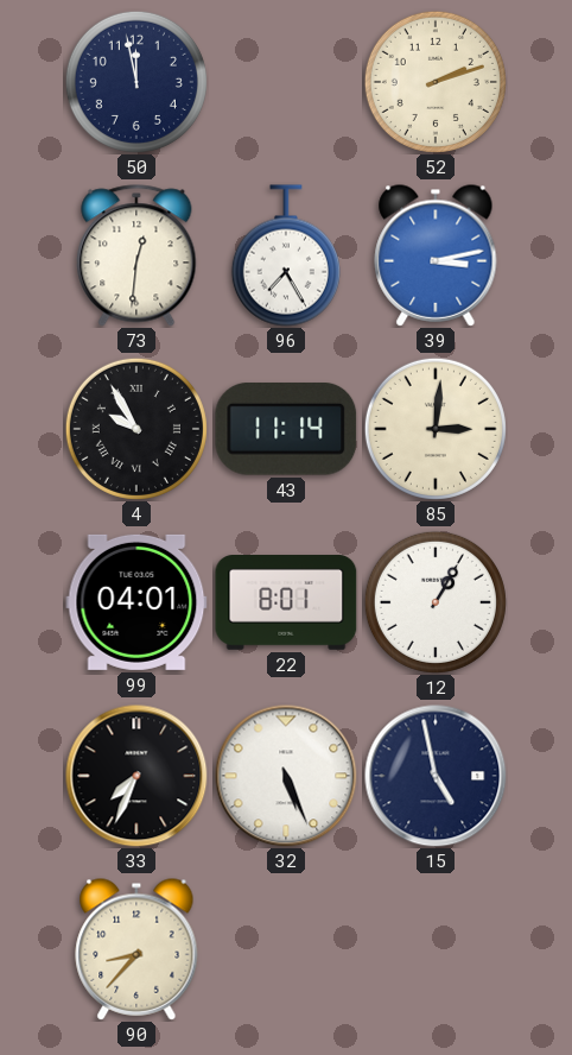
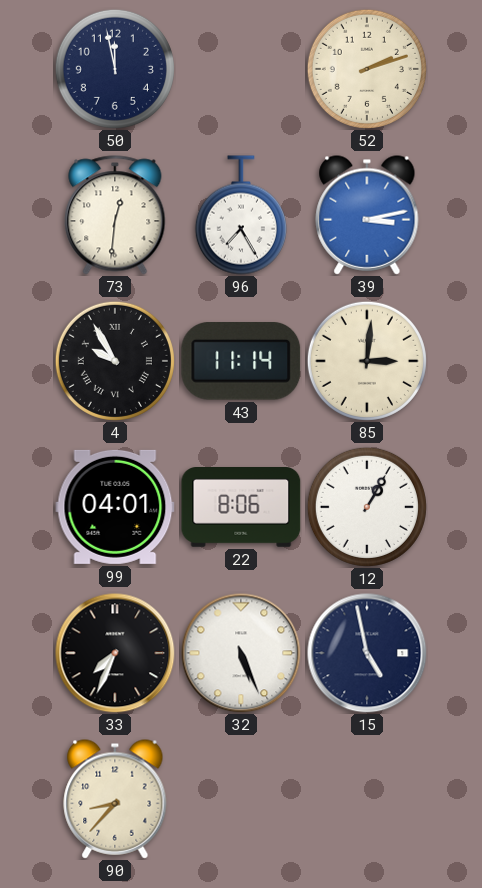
22: 8:01 -> 8:06
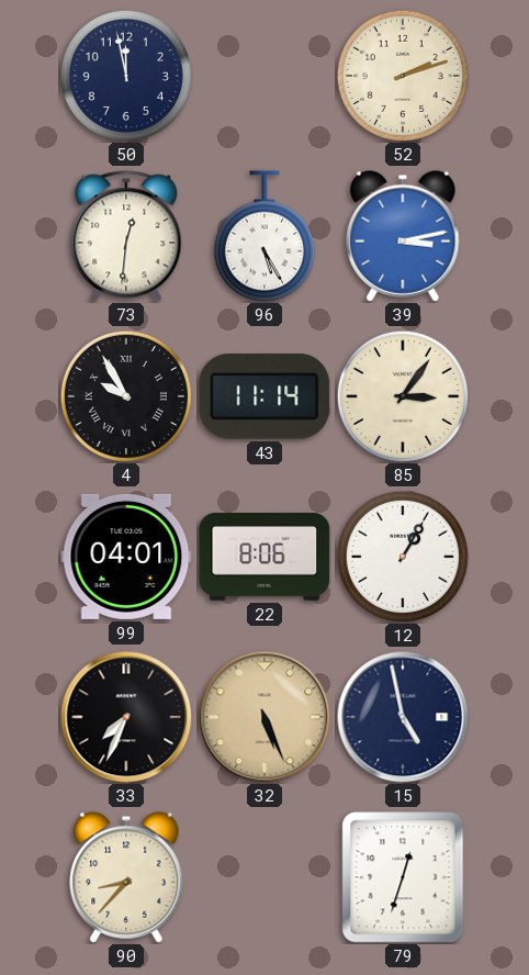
96: 7:25 -> 5:25
85: 3:01 -> 3:06
32 dial: white -> champagne
79: none -> 12:33
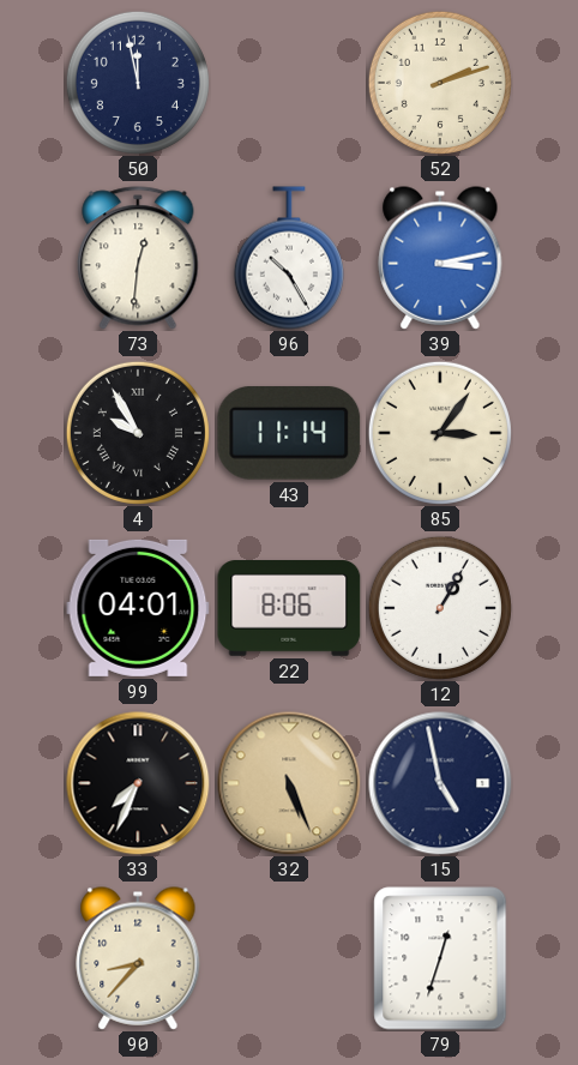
96: 5:25 -> 10:25
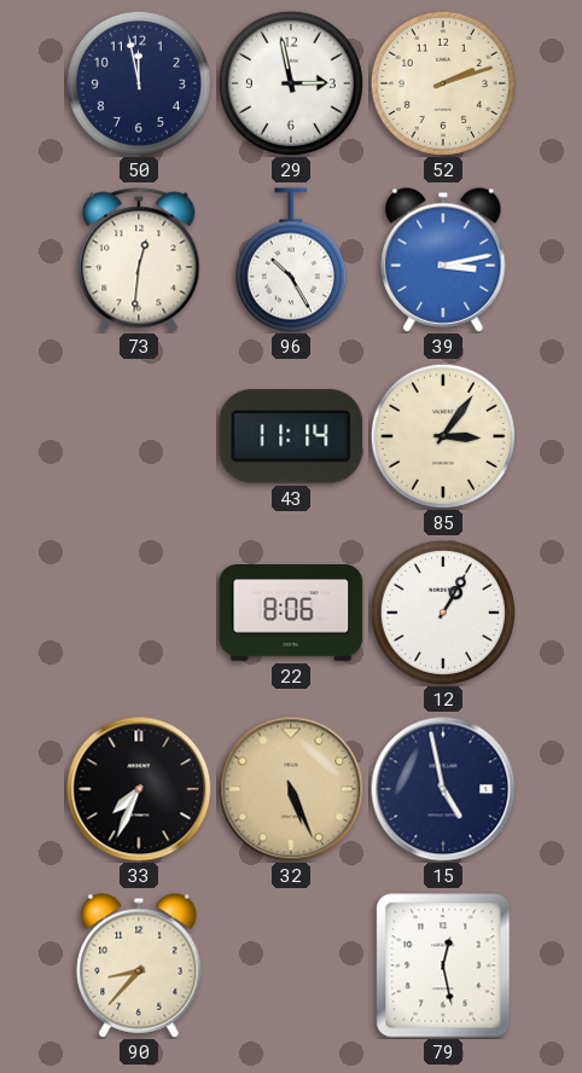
29: none -> 2:58
4: 9:55 -> none
99: 04:01 -> none
79: 12:33 -> 12:28
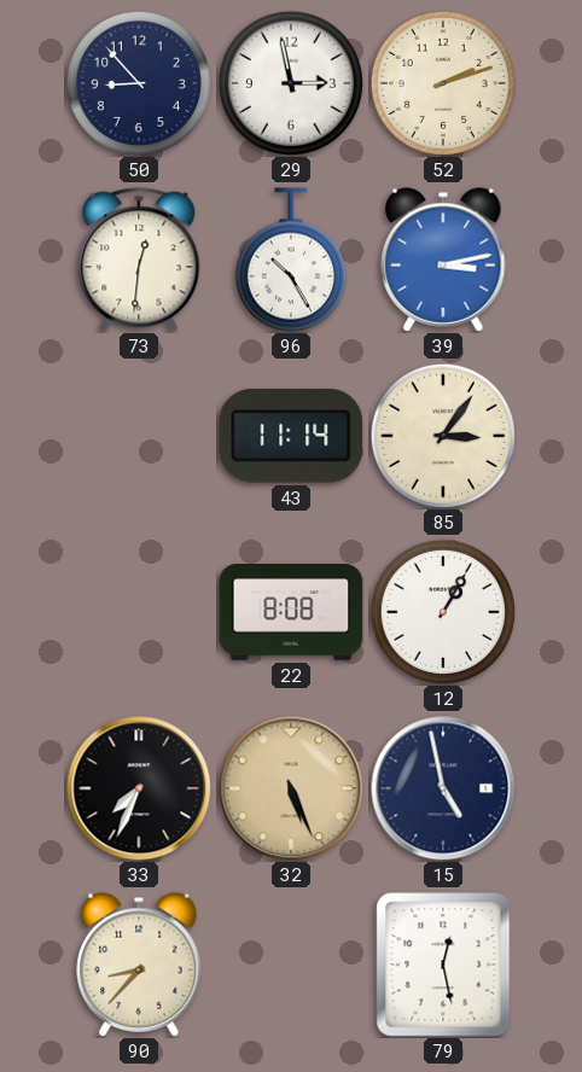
50: 11:58 -> 8:53
22: 8:06 -> 8:08
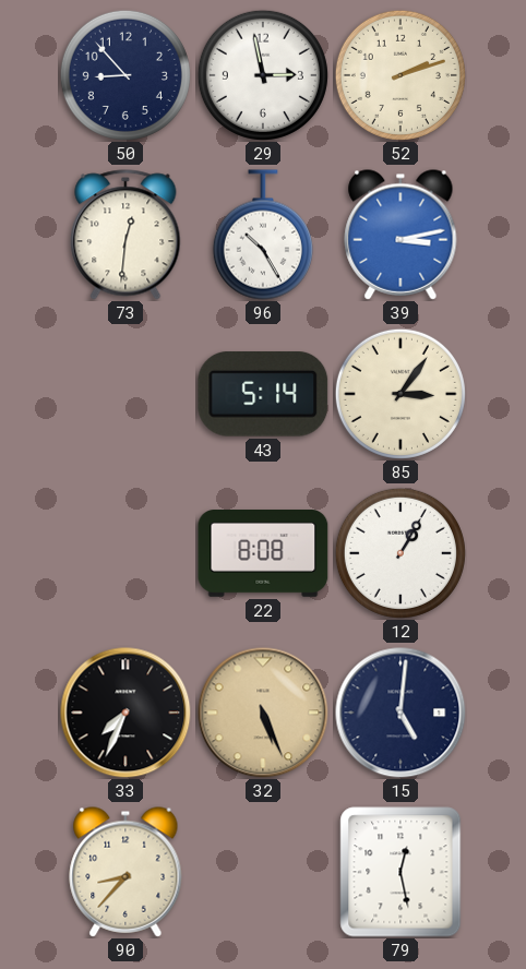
43: 11:14 -> 5:14
15: 4:58 -> 5:01
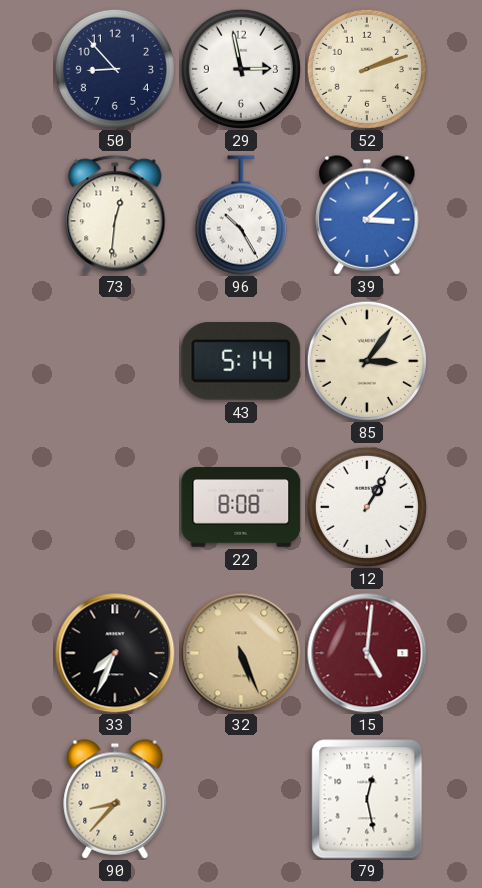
39: 3:13 -> 3:08
15 dial: navy -> burgundy
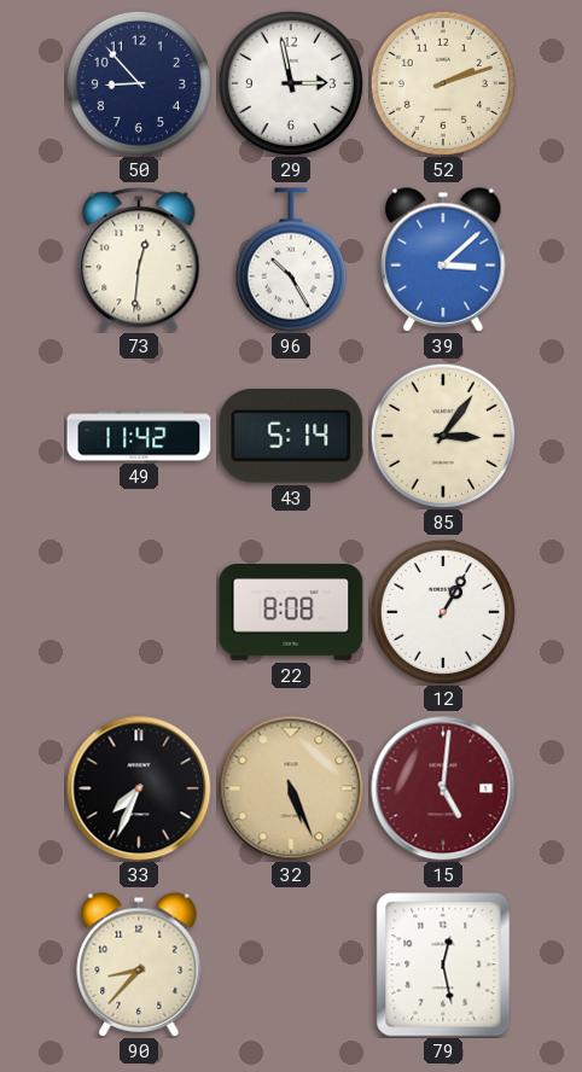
49: none -> 11:42
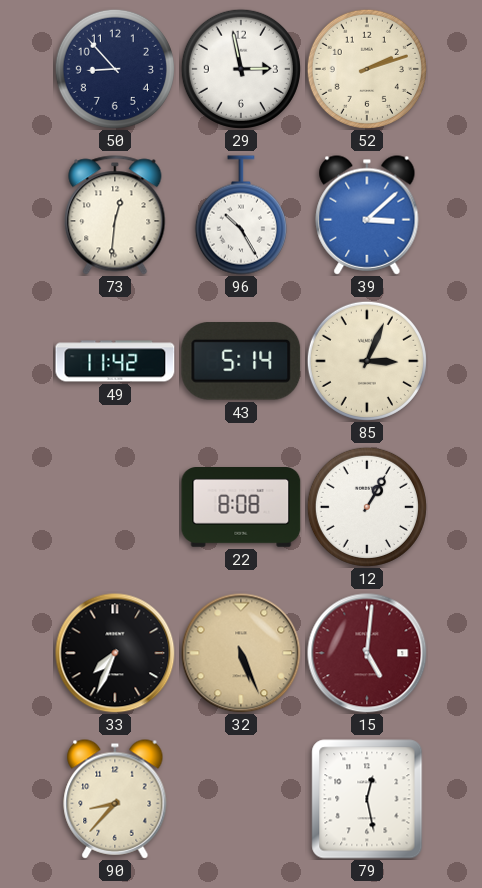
85: 3:06 -> 3:04
